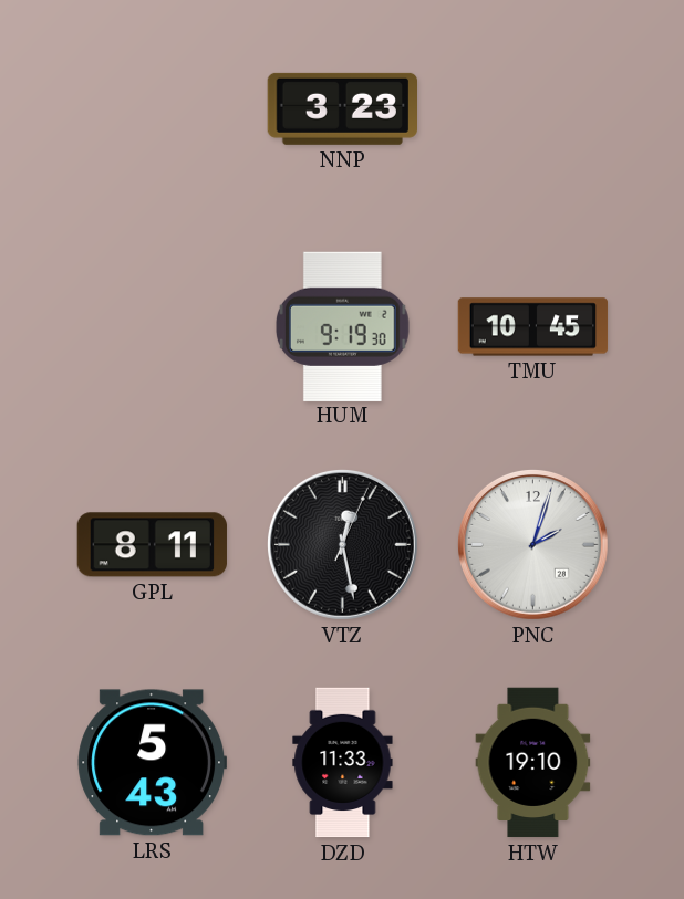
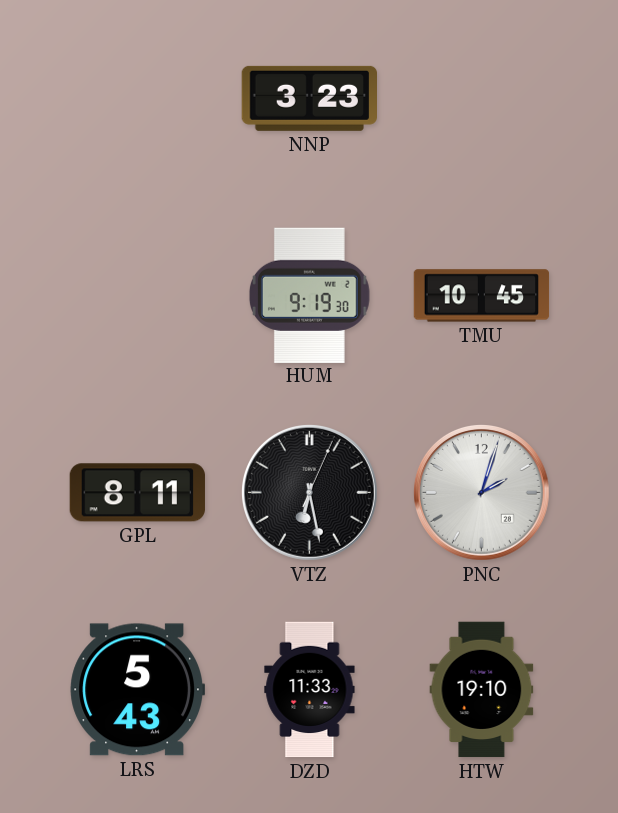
VTZ: 12:28 -> 6:28
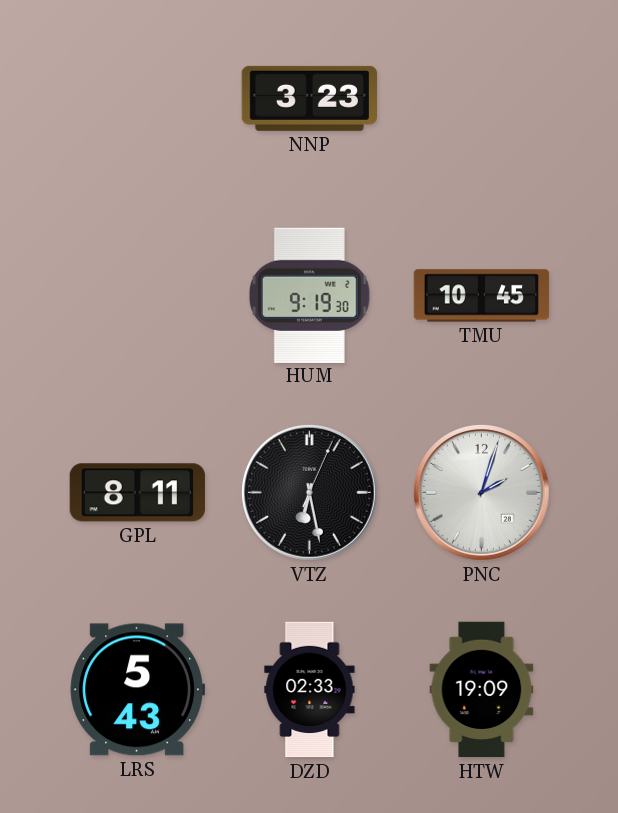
DZD: 11:33 -> 02:33
HTW: 19:10 -> 19:09
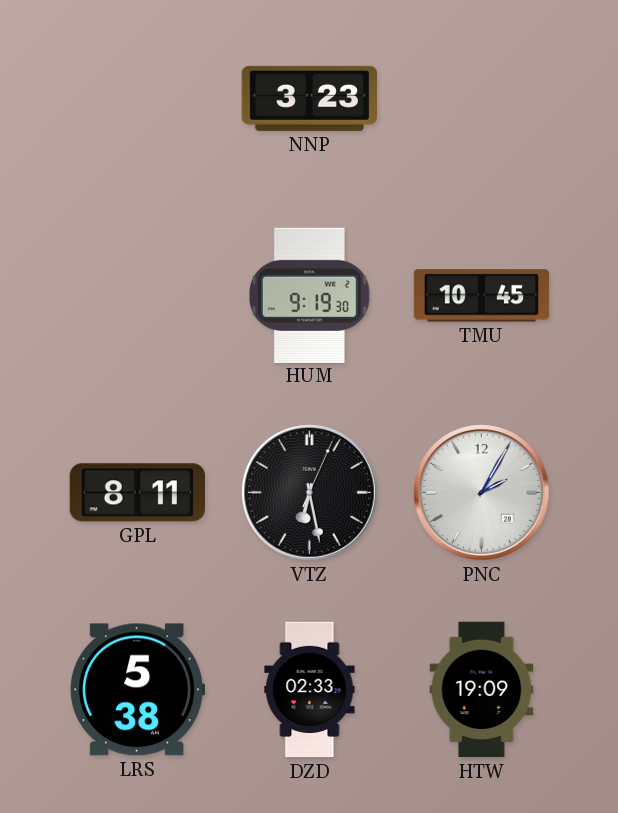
PNC: 2:03 -> 2:05
LRS: 5:43 -> 5:38
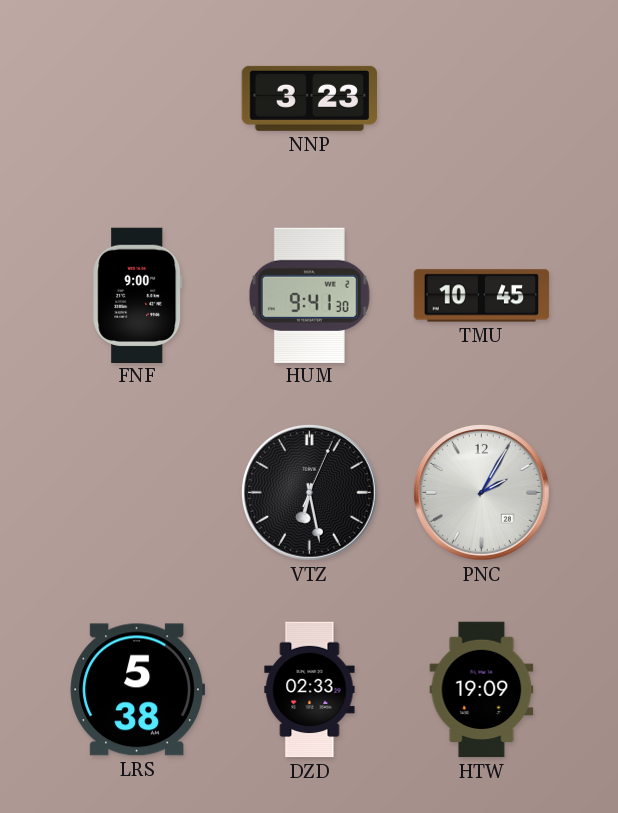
FNF: none -> 9:00
HUM: 9:19 -> 9:41
GPL: 8:11 -> none
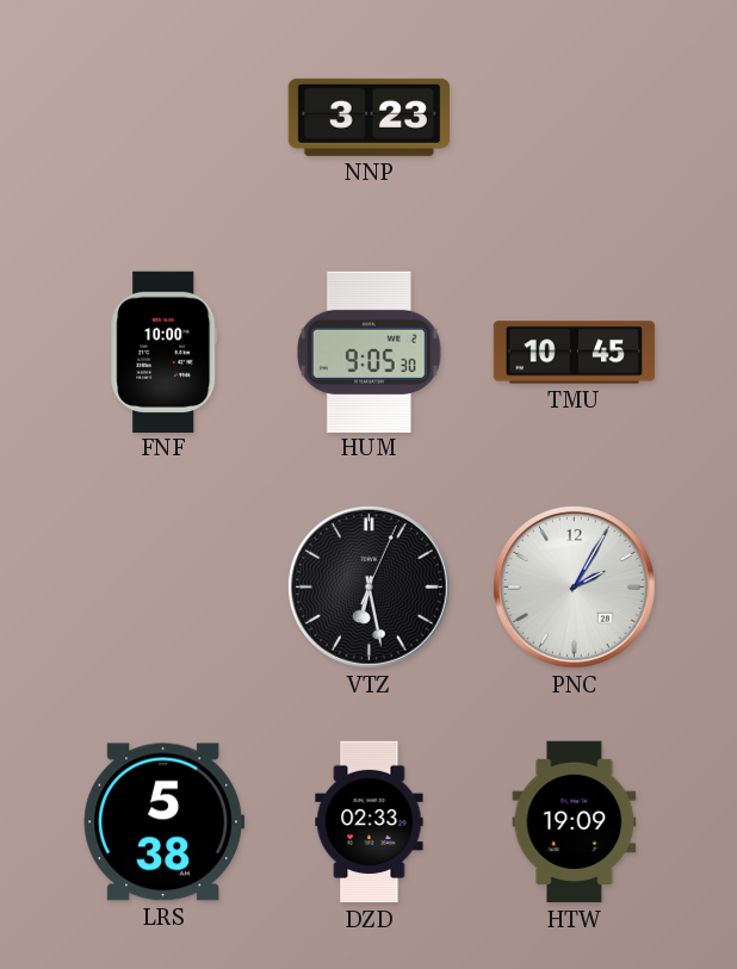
FNF: 9:00 -> 10:00
HUM: 9:41 -> 9:05
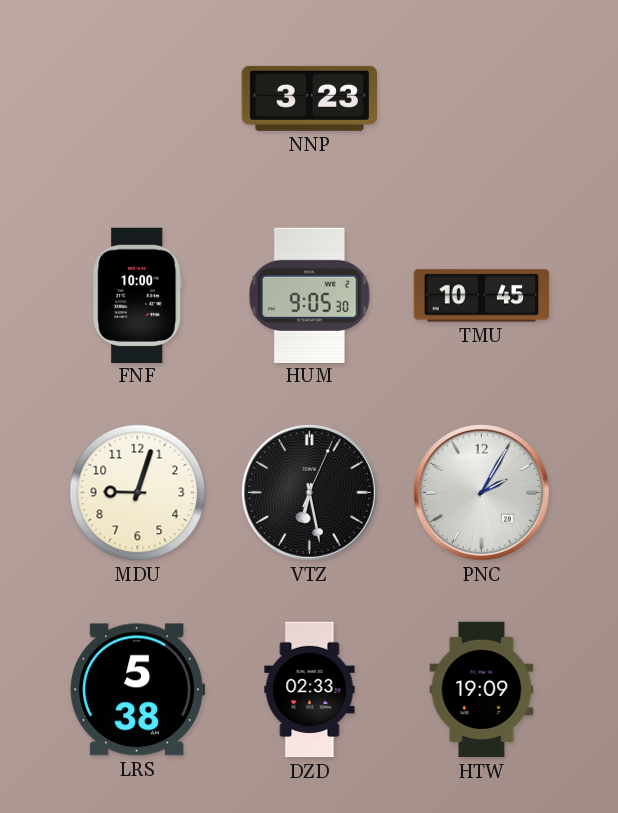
MDU: none -> 9:03
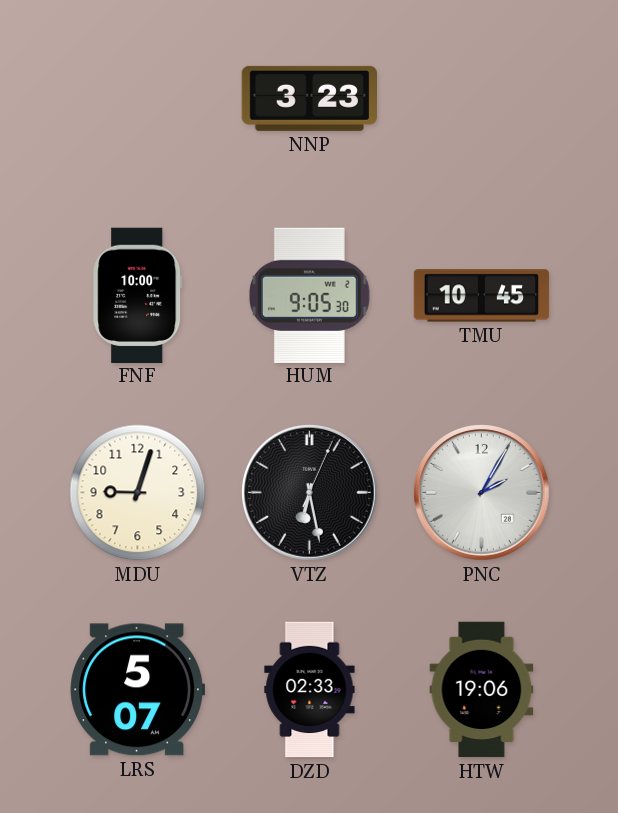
LRS: 5:38 -> 5:07
HTW: 19:09 -> 19:06
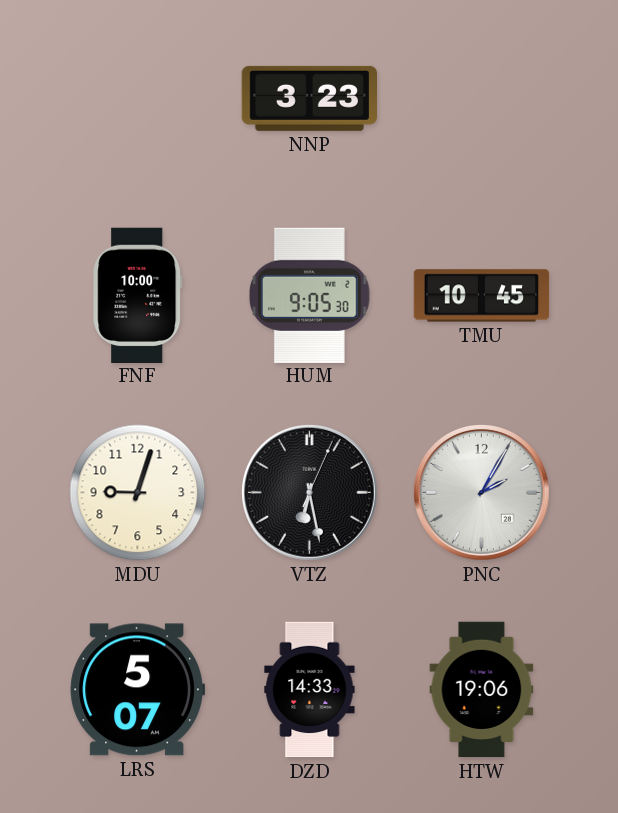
DZD: 02:33 -> 14:33
